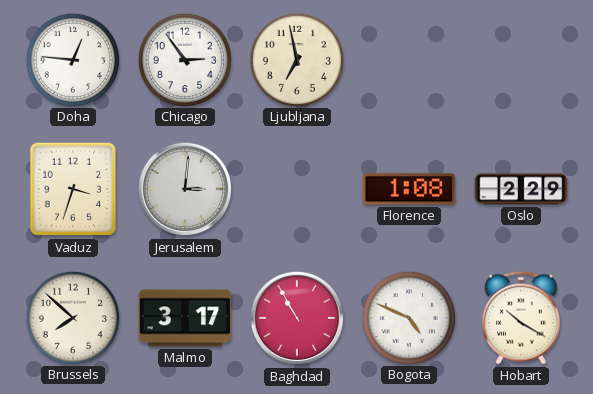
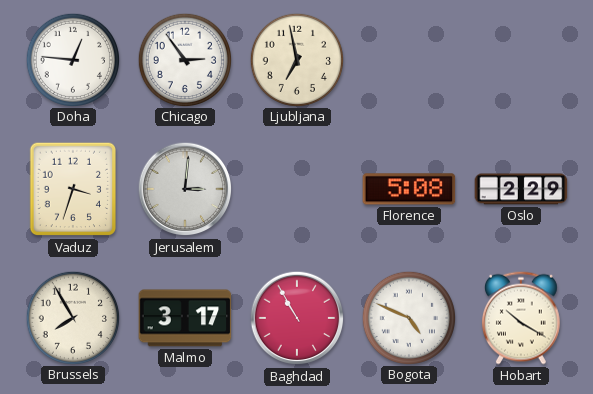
Florence: 1:08 -> 5:08
Brussels: 7:52 -> 7:55
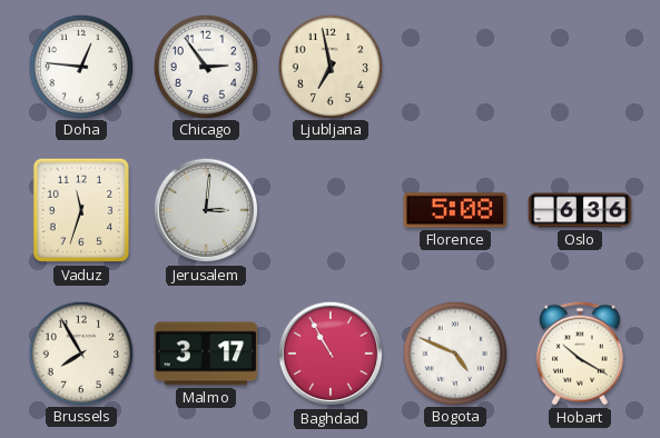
Vaduz: 3:33 -> 11:33
Oslo: 2:29 -> 6:36
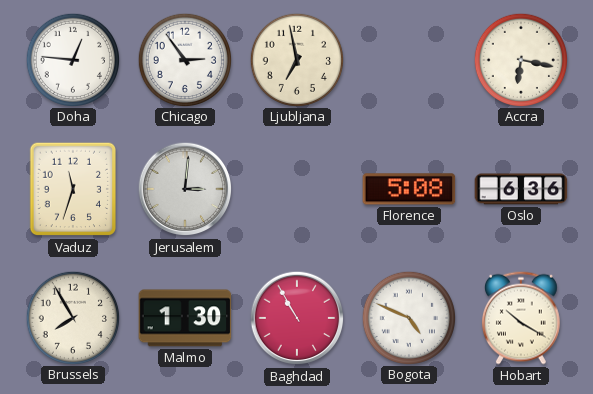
Accra: none -> 6:17
Malmo: 3:17 -> 1:30
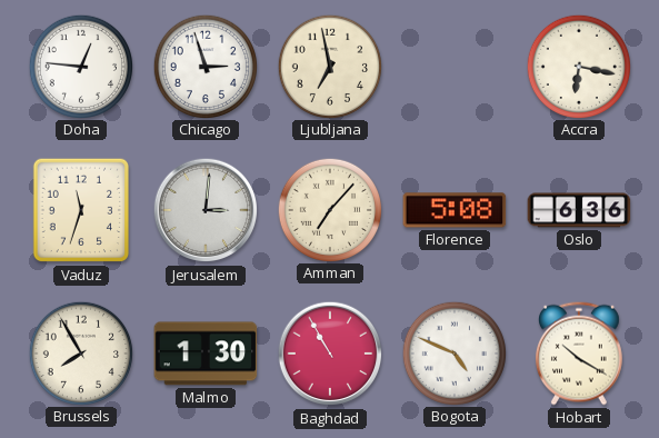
Chicago: 2:54 -> 2:57
Amman: none -> 7:07
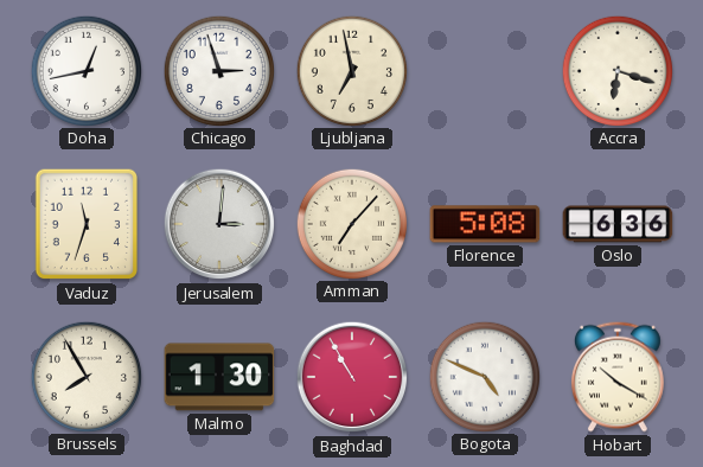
Doha: 12:46 -> 12:43
Accra: 6:17 -> 6:18
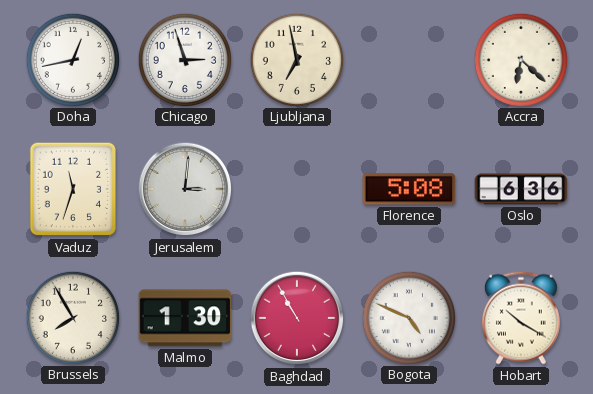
Accra: 6:18 -> 6:22
Amman: 7:07 -> none
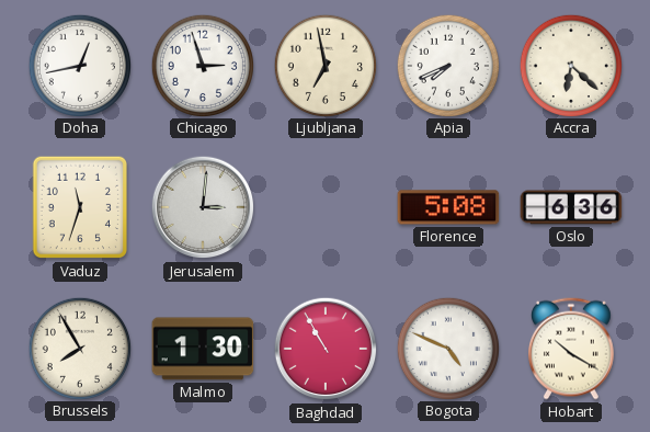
Apia: none -> 7:41
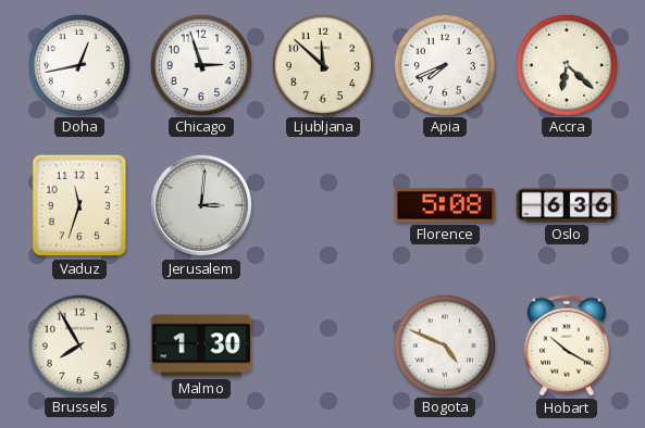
Ljubljana: 6:58 -> 11:52
Baghdad: 10:55 -> none
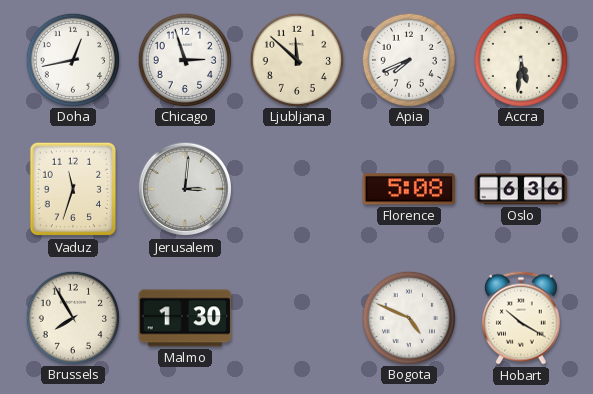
Accra: 6:22 -> 5:31
